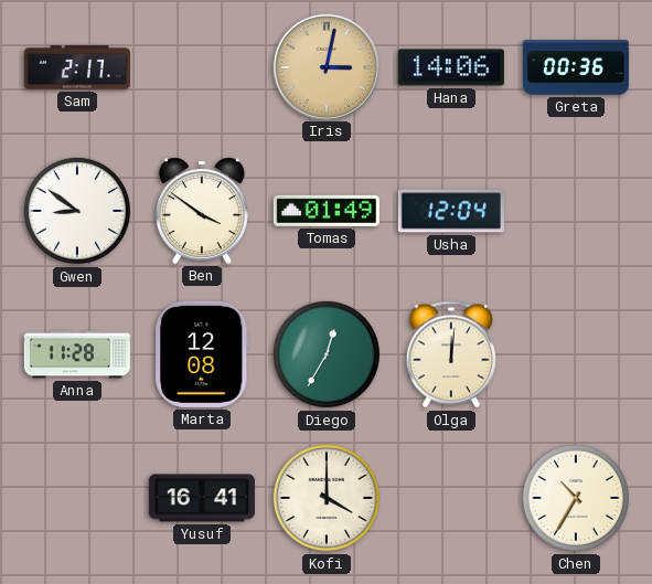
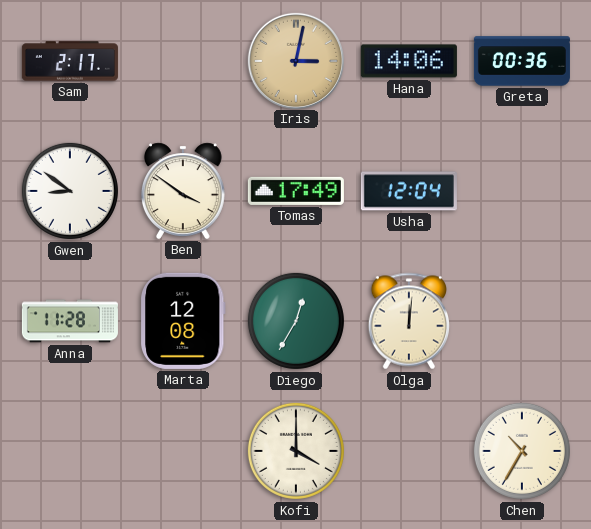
Tomas: 01:49 -> 17:49
Yusuf: 16:41 -> none
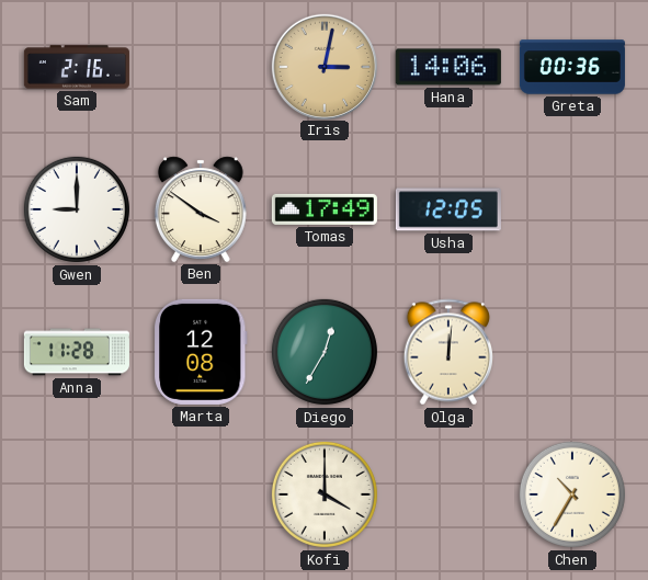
Sam: 2:17 -> 2:16
Gwen: 8:51 -> 9:00
Usha: 12:04 -> 12:05
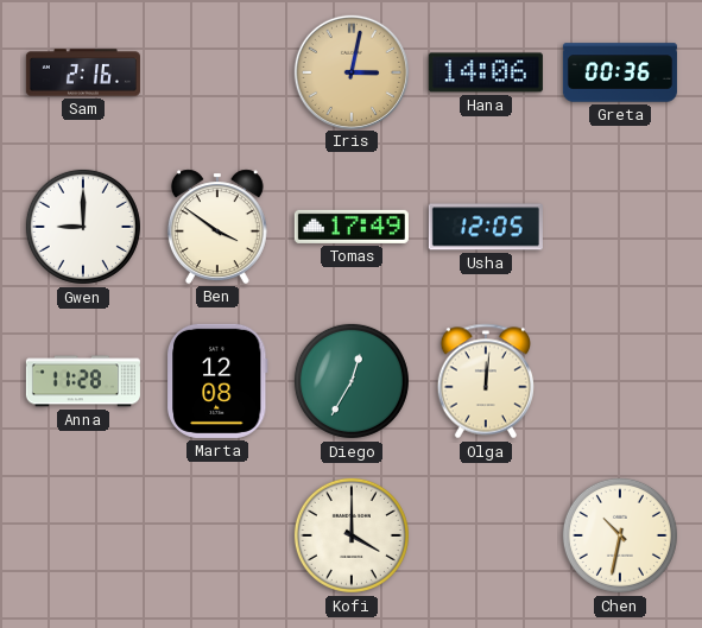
Chen: 10:35 -> 10:32
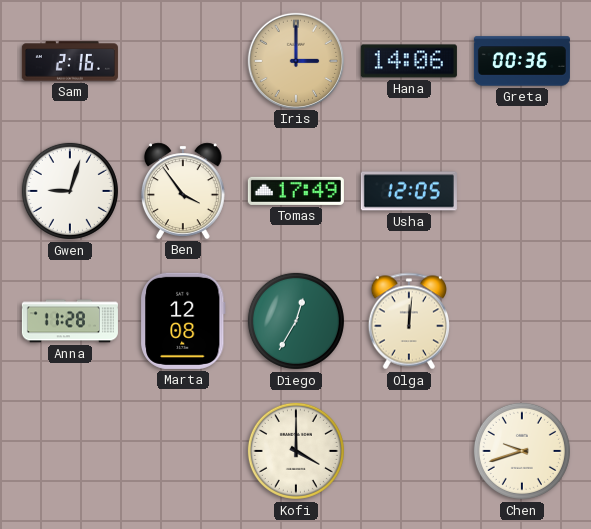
Iris: 3:02 -> 3:00
Gwen: 9:00 -> 9:03
Ben: 3:51 -> 3:54
Chen: 10:32 -> 9:42
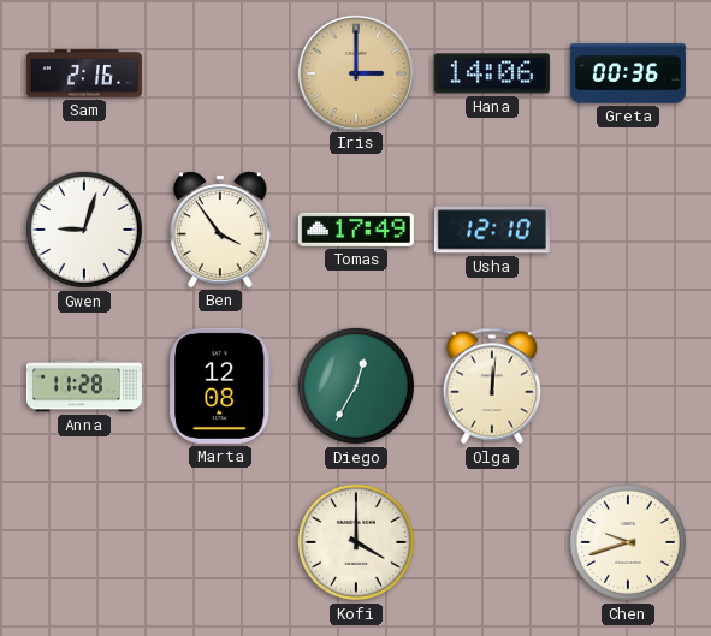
Usha: 12:05 -> 12:10
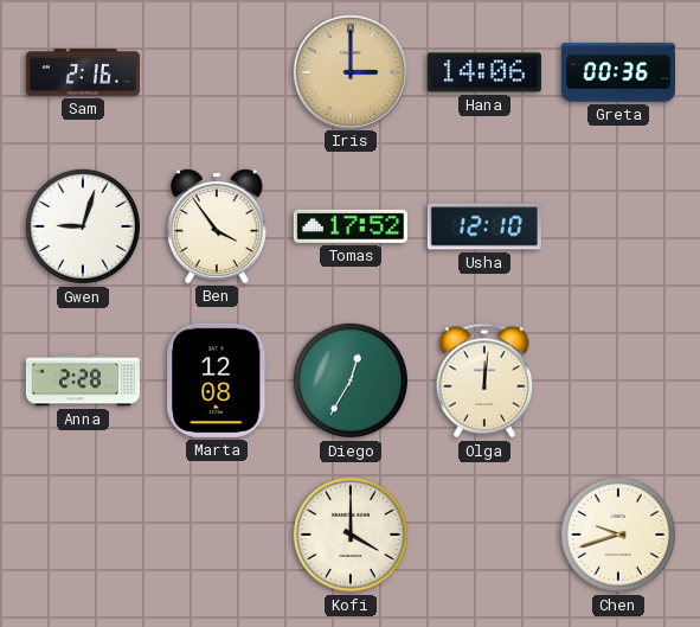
Tomas: 17:49 -> 17:52
Anna: 11:28 -> 2:28
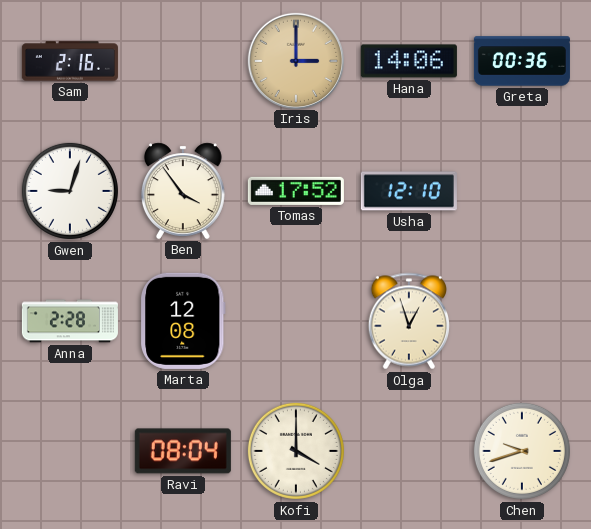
Diego: 12:35 -> none
Olga: 12:01 -> 12:57
Ravi: none -> 08:04
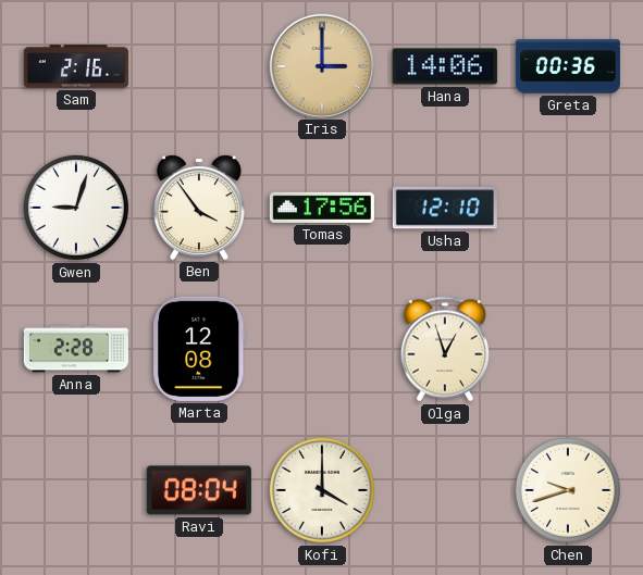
Tomas: 17:52 -> 17:56
